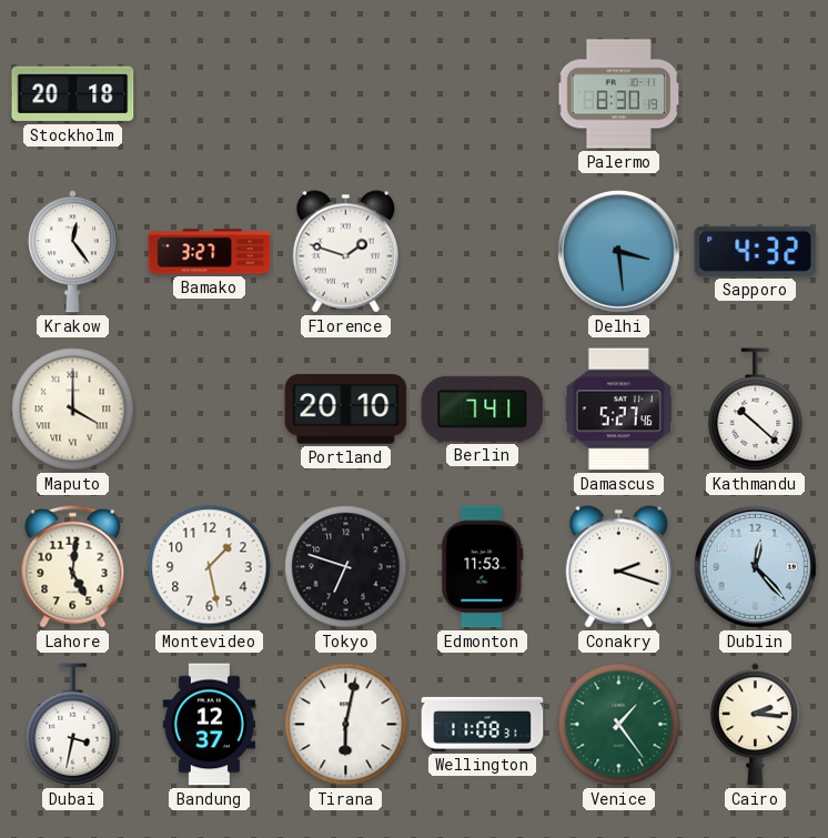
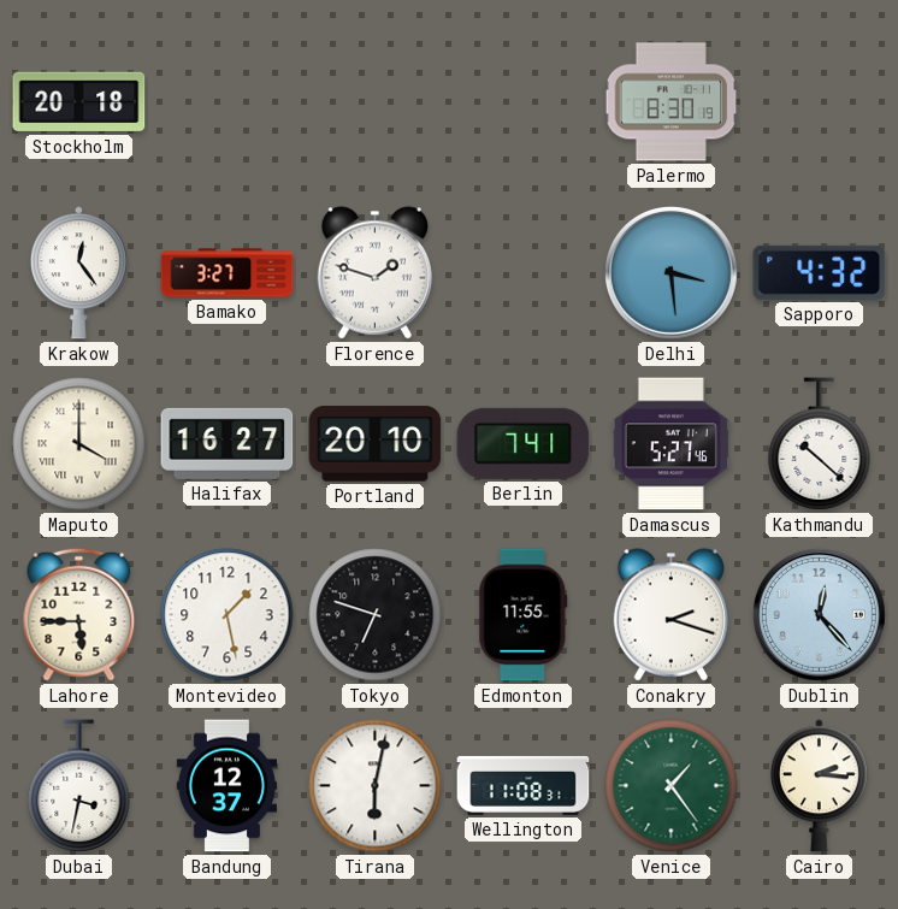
Halifax: none -> 16:27
Lahore: 5:01 -> 5:45
Edmonton: 11:53 -> 11:55
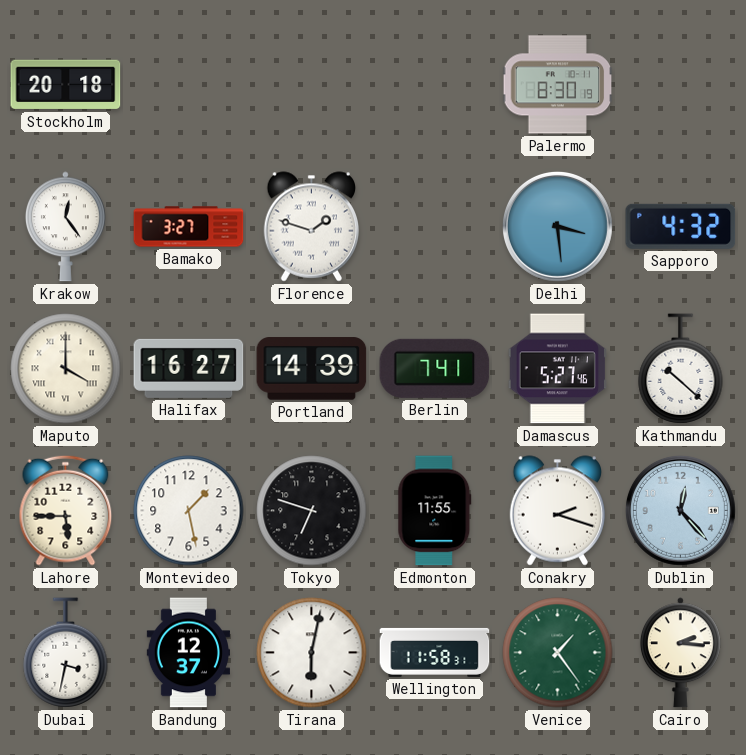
Portland: 20:10 -> 14:39
Wellington: 11:08 -> 11:58
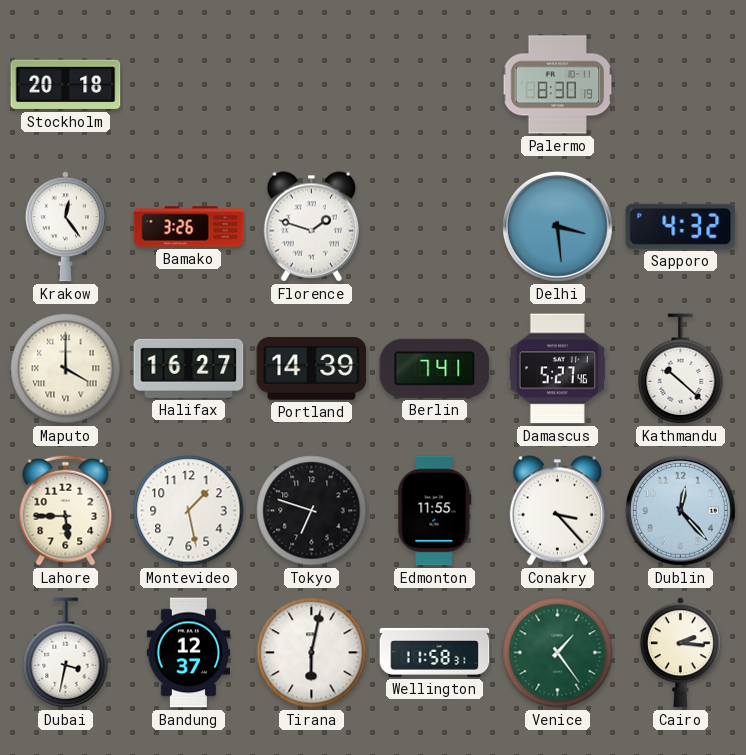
Bamako: 3:27 -> 3:26
Conakry: 2:18 -> 3:23
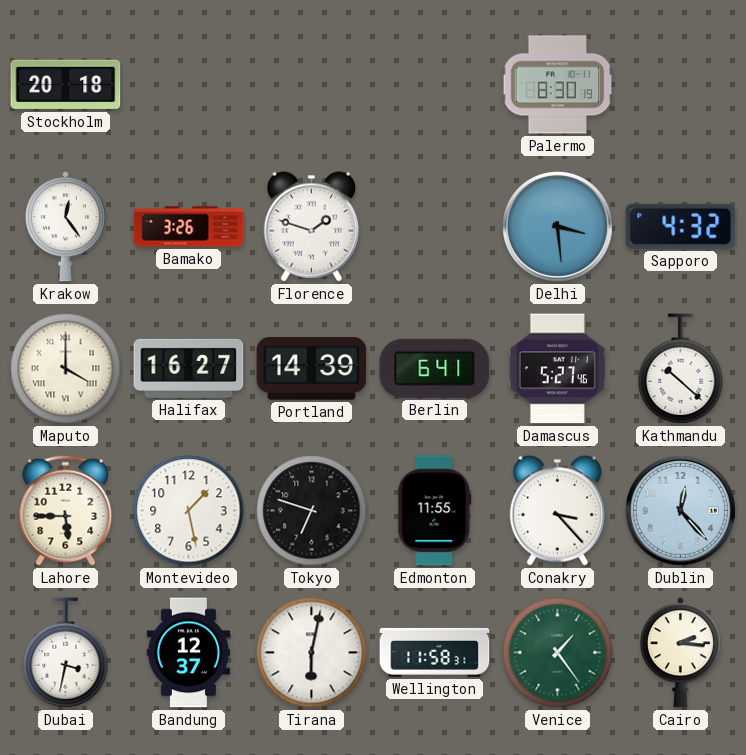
Berlin: 7:41 -> 6:41
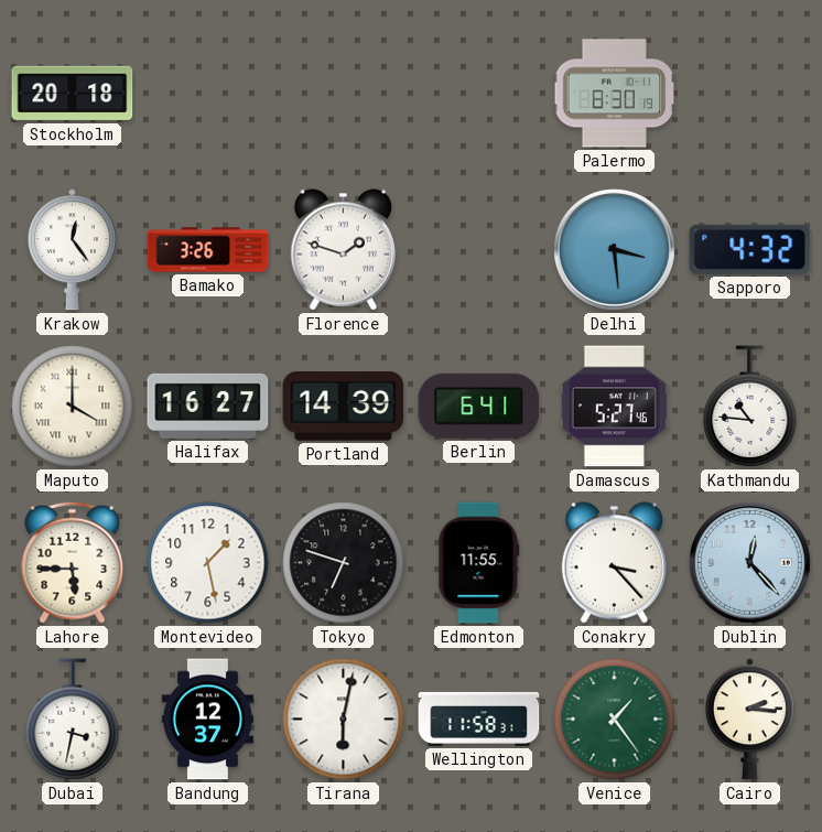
Kathmandu: 10:22 -> 10:46
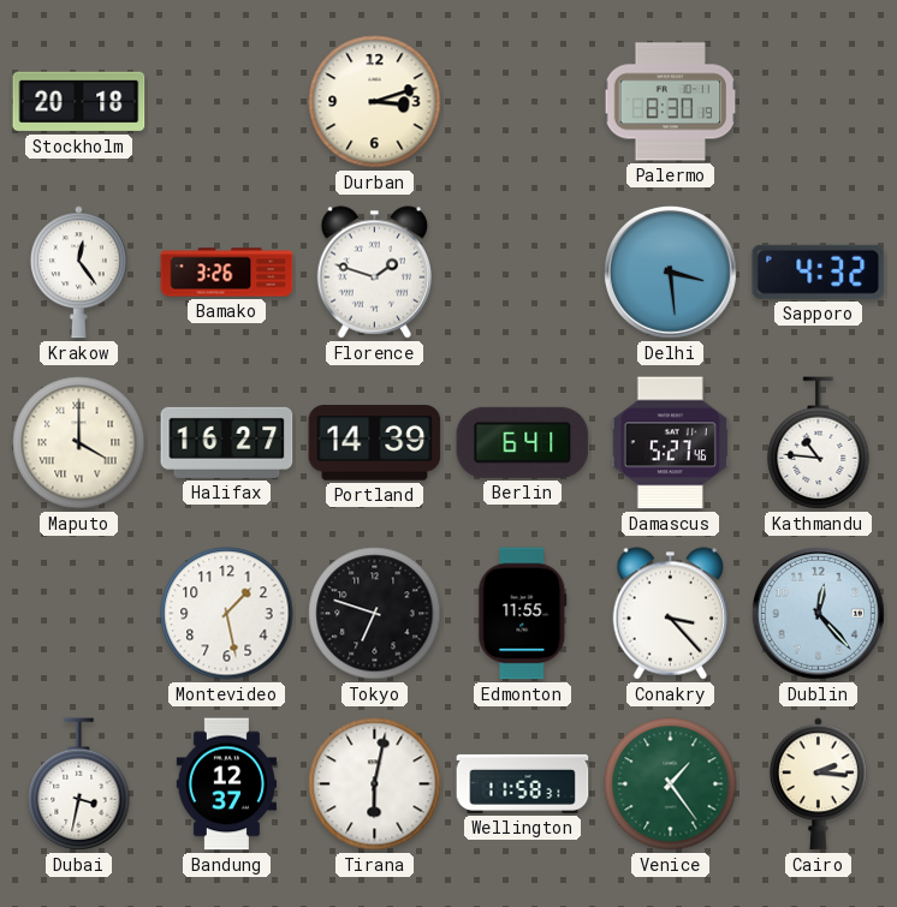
Durban: none -> 3:12
Lahore: 5:45 -> none
